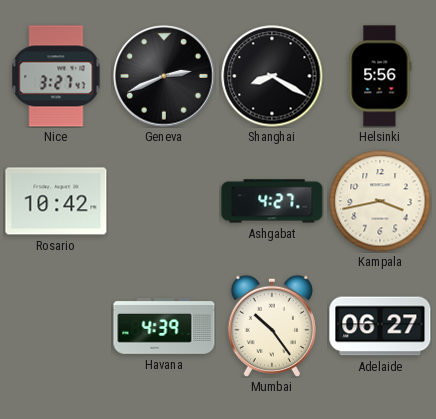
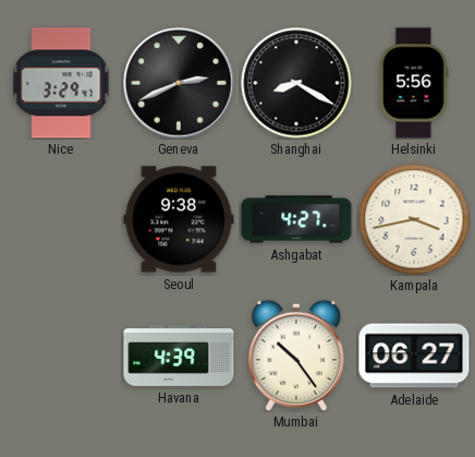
Nice: 3:27 -> 3:29
Rosario: 10:42 -> none
Seoul: none -> 9:38
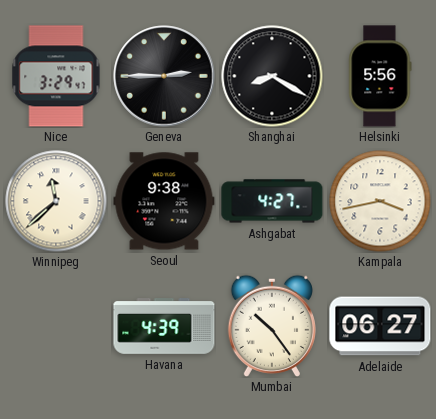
Geneva: 2:41 -> 2:45
Winnipeg: none -> 11:38
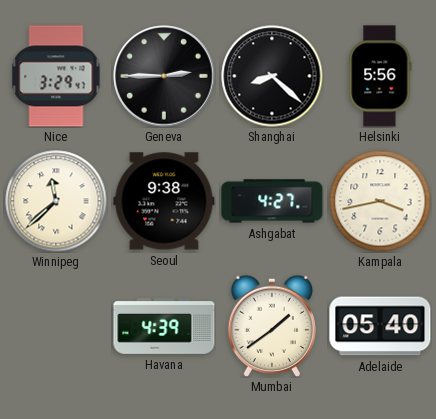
Shanghai: 8:20 -> 8:22
Mumbai: 10:24 -> 1:39
Adelaide: 06:27 -> 05:40
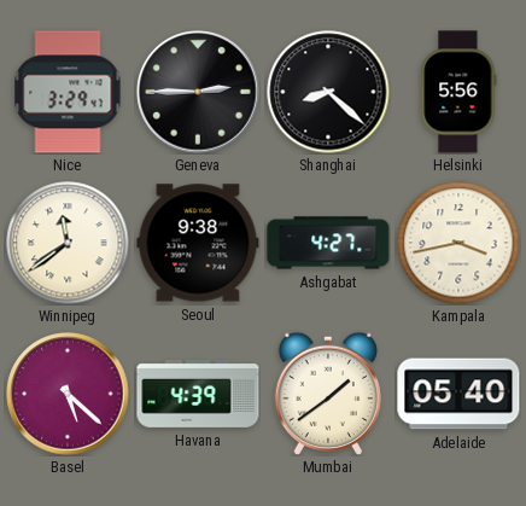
Winnipeg: 11:38 -> 11:39
Basel: none -> 5:22
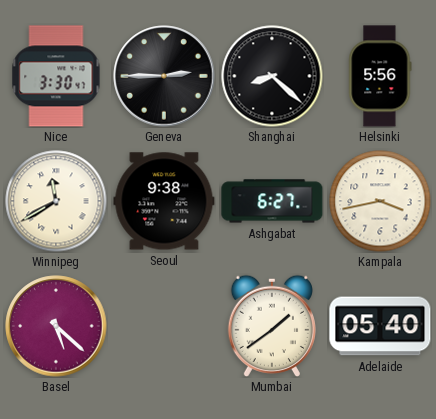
Nice: 3:29 -> 3:30
Winnipeg: 11:39 -> 11:40
Ashgabat: 4:27 -> 6:27
Havana: 4:39 -> none
